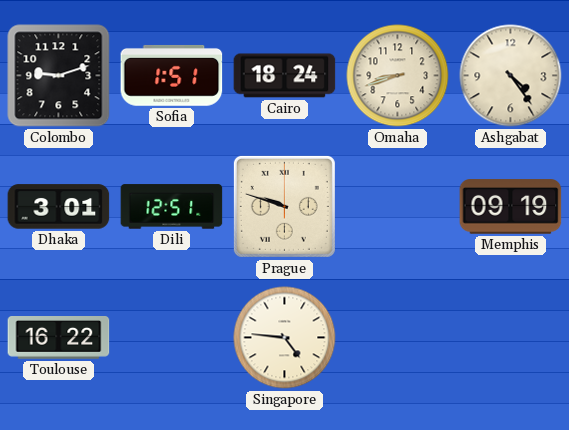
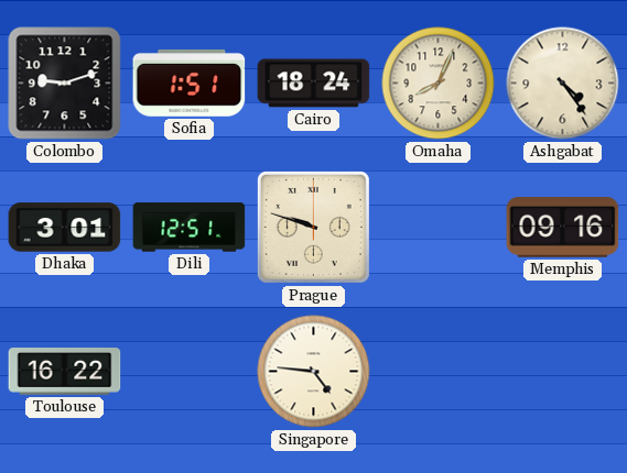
Omaha: 8:42 -> 8:04
Memphis: 09:19 -> 09:16
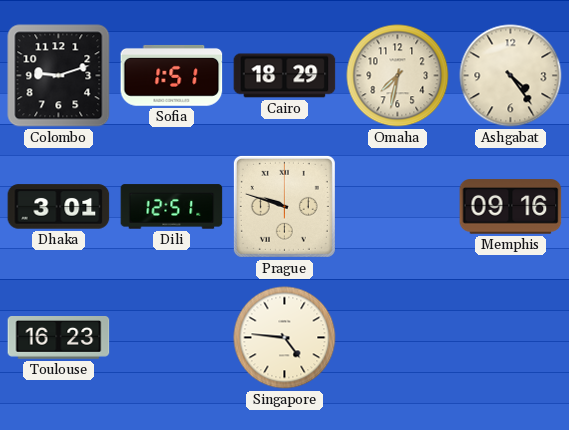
Cairo: 18:24 -> 18:29
Omaha: 8:04 -> 7:32
Toulouse: 16:22 -> 16:23
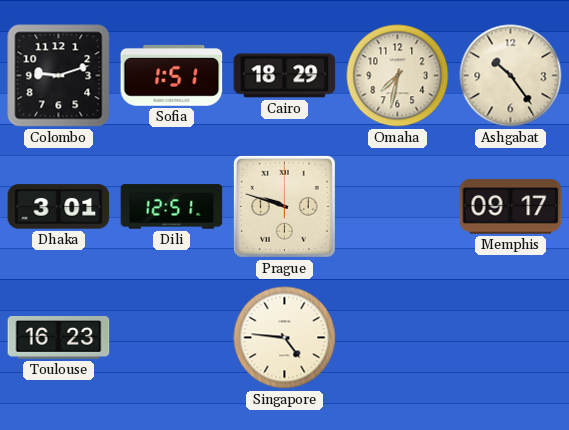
Ashgabat: 4:24 -> 10:24
Memphis: 09:16 -> 09:17
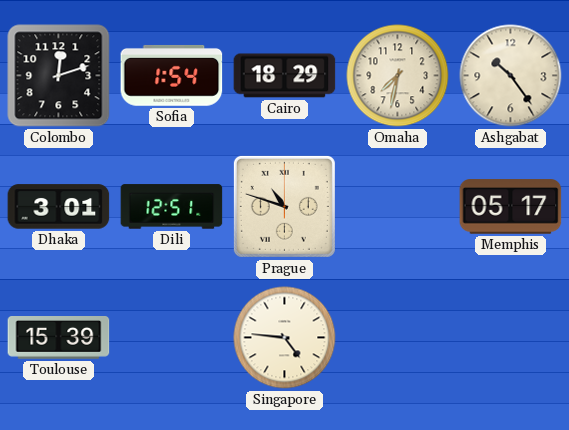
Colombo: 9:12 -> 12:12
Sofia: 1:51 -> 1:54
Prague: 9:48 -> 10:48
Memphis: 09:17 -> 05:17
Toulouse: 16:23 -> 15:39
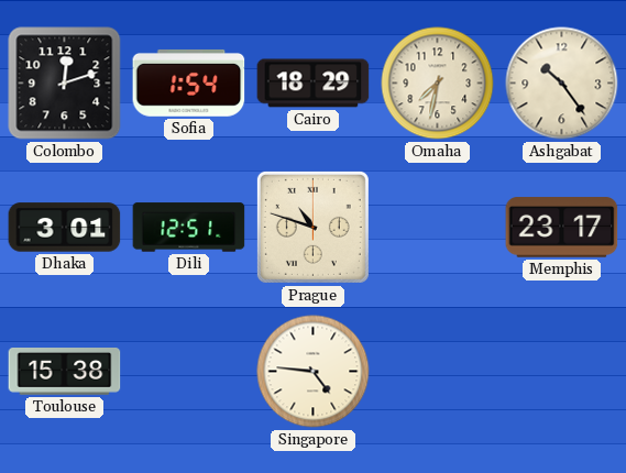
Memphis: 05:17 -> 23:17
Toulouse: 15:39 -> 15:38
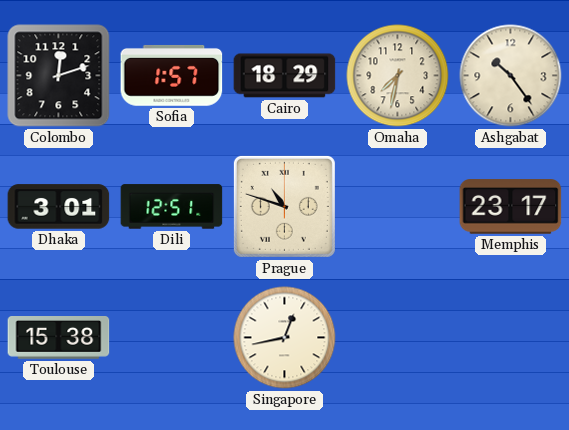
Sofia: 1:54 -> 1:57
Singapore: 4:46 -> 12:43
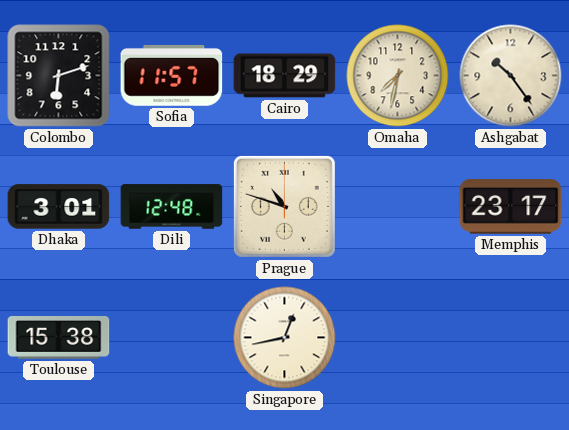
Colombo: 12:12 -> 6:12
Sofia: 1:57 -> 11:57
Dili: 12:51 -> 12:48
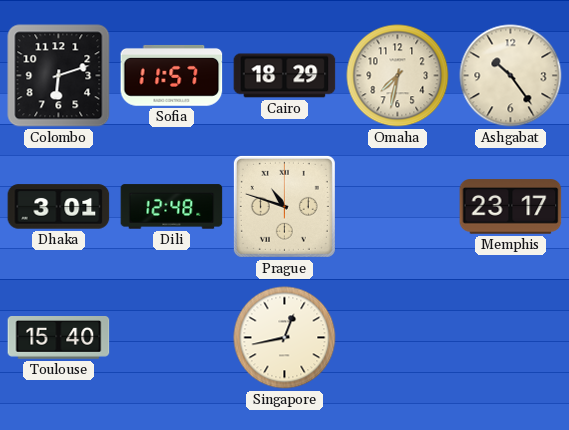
Toulouse: 15:38 -> 15:40
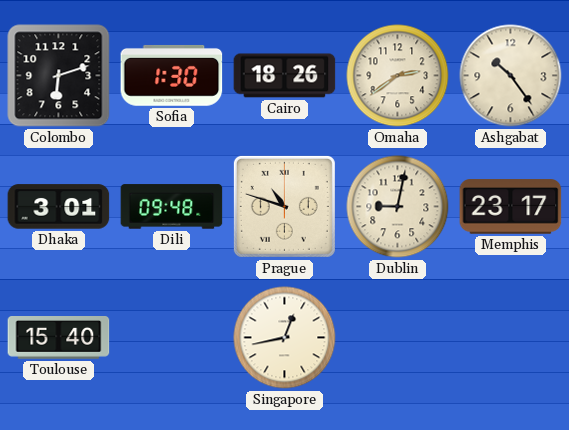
Sofia: 11:57 -> 1:30
Cairo: 18:29 -> 18:26
Omaha: 7:32 -> 2:39
Dili: 12:48 -> 09:48
Dublin: none -> 9:02
